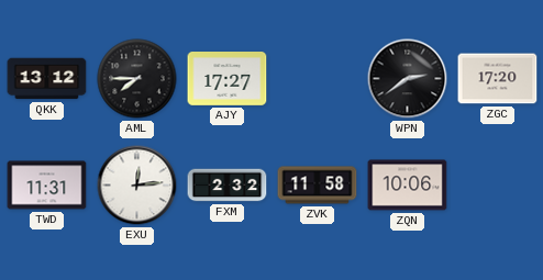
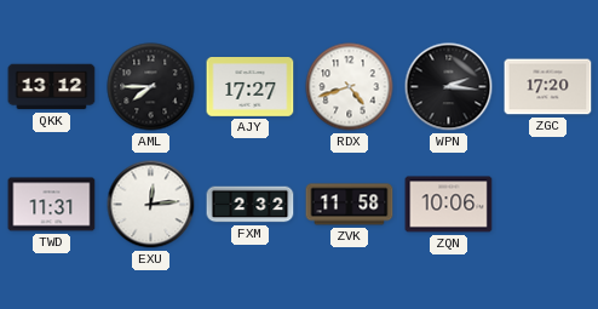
RDX: none -> 4:42
WPN: 2:39 -> 2:16
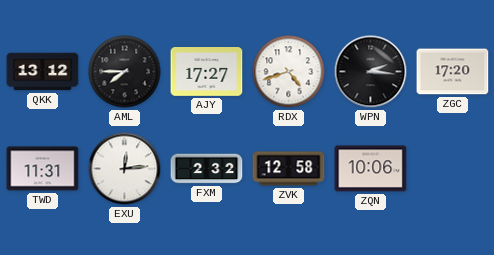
ZVK: 11:58 -> 12:58
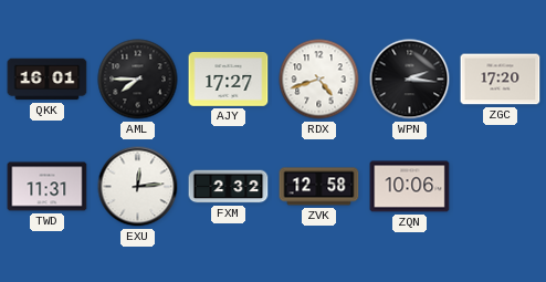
QKK: 13:12 -> 16:01
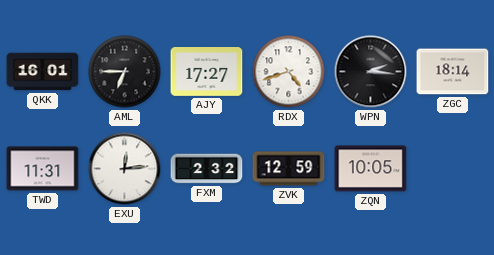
AML: 7:45 -> 6:45
ZGC: 17:20 -> 18:14
ZVK: 12:58 -> 12:59
ZQN: 10:06 -> 10:05
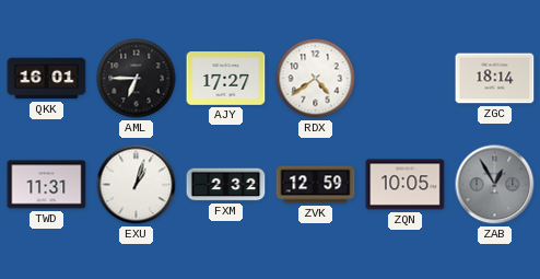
RDX: 4:42 -> 4:39
WPN: 2:16 -> none
EXU: 12:14 -> 1:03
ZAB: none -> 12:55
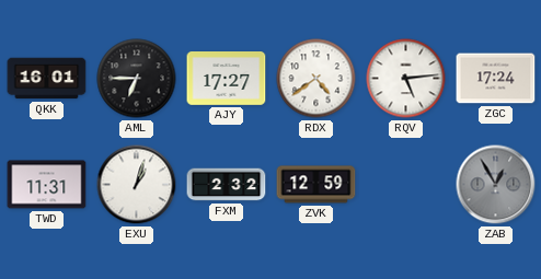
RQV: none -> 5:14
ZGC: 18:14 -> 17:24
ZQN: 10:05 -> none
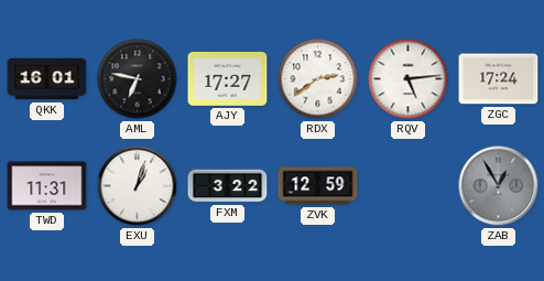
AML: 6:45 -> 6:47
RDX: 4:39 -> 2:39
FXM: 2:32 -> 3:22
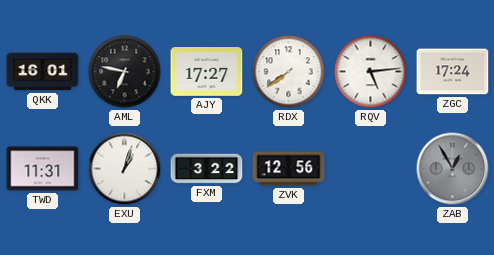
RDX: 2:39 -> 7:39
ZVK: 12:59 -> 12:56
